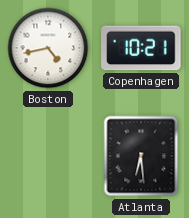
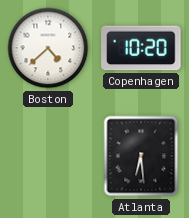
Boston: 4:43 -> 4:38
Copenhagen: 10:21 -> 10:20
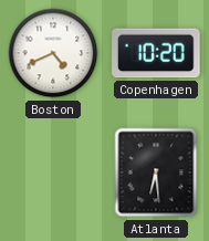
Boston: 4:38 -> 4:41
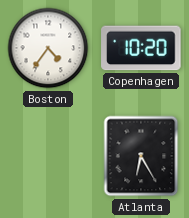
Boston: 4:41 -> 4:36
Atlanta: 6:29 -> 6:25
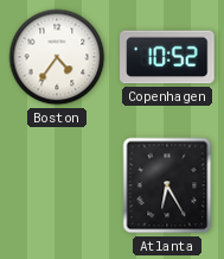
Copenhagen: 10:20 -> 10:52
